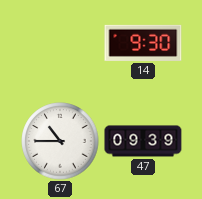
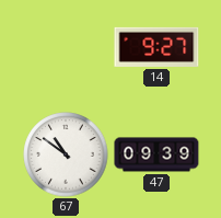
14: 9:30 -> 9:27
67: 10:45 -> 10:51
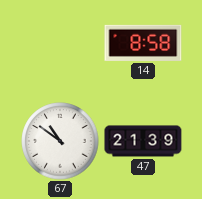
14: 9:27 -> 8:58
47: 09:39 -> 21:39
